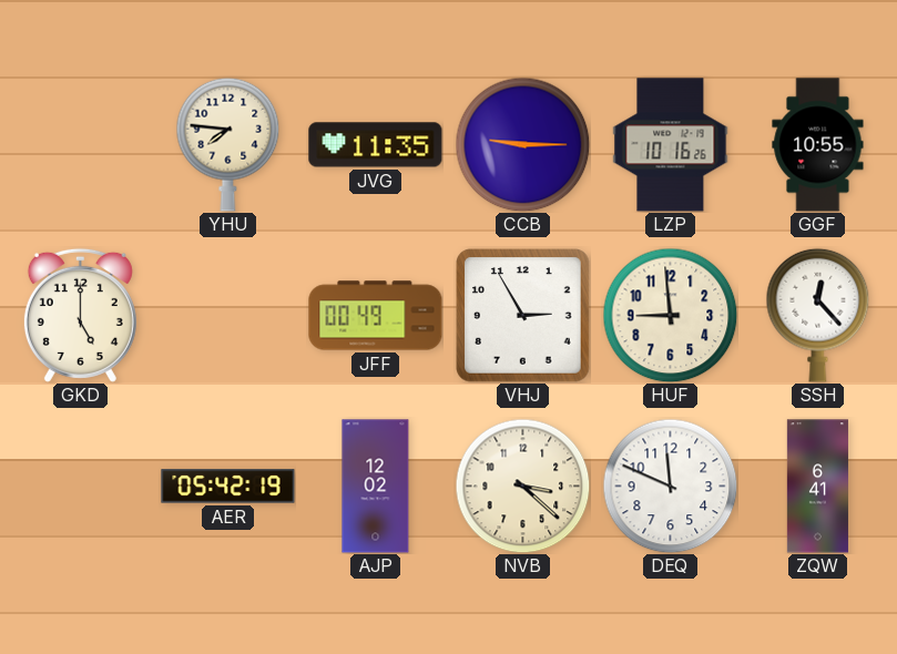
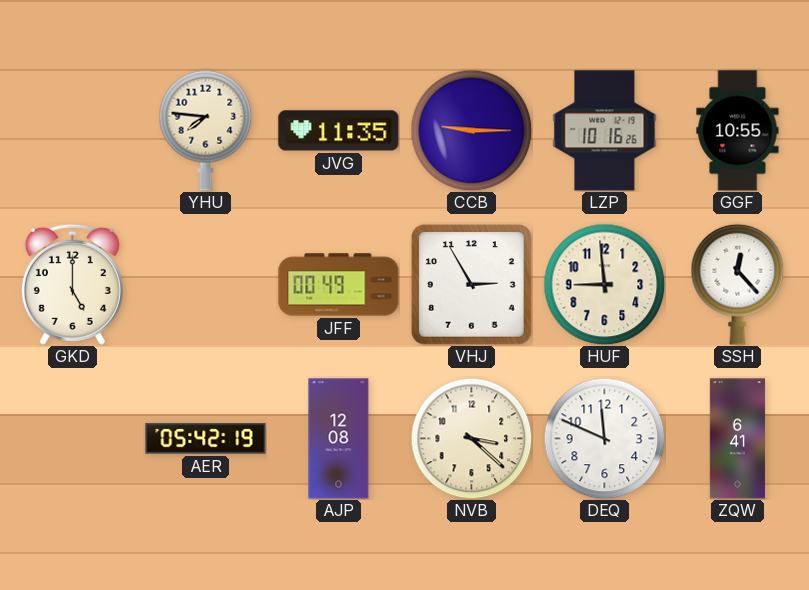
AJP: 12:02 -> 12:08
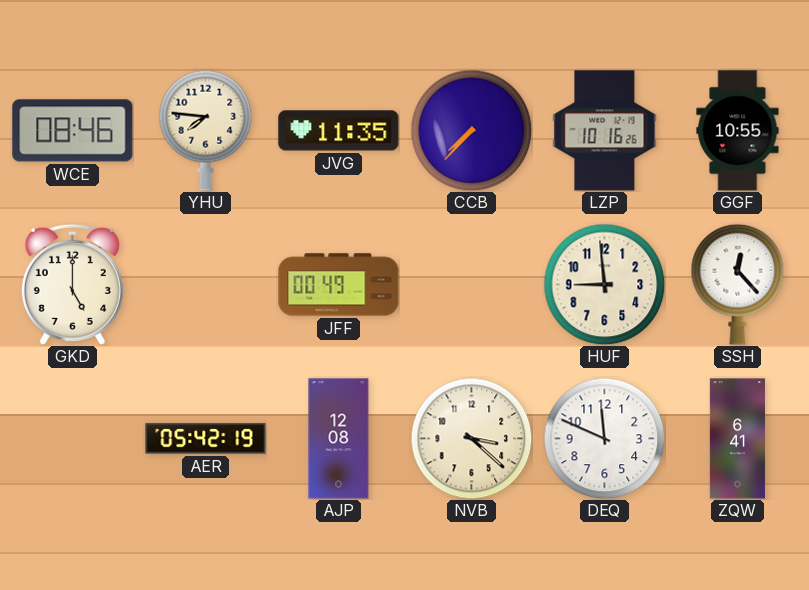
WCE: none -> 08:46
CCB: 9:15 -> 7:37
VHJ: 2:55 -> none
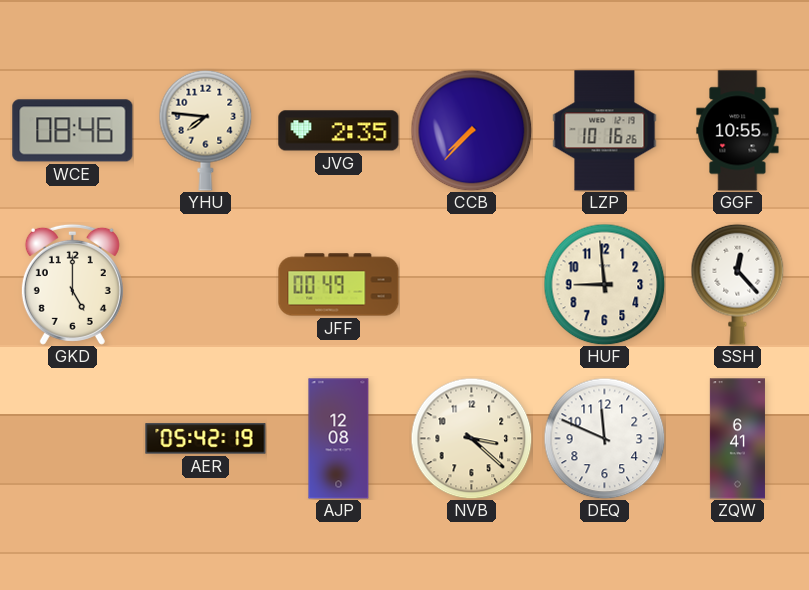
JVG: 11:35 -> 2:35
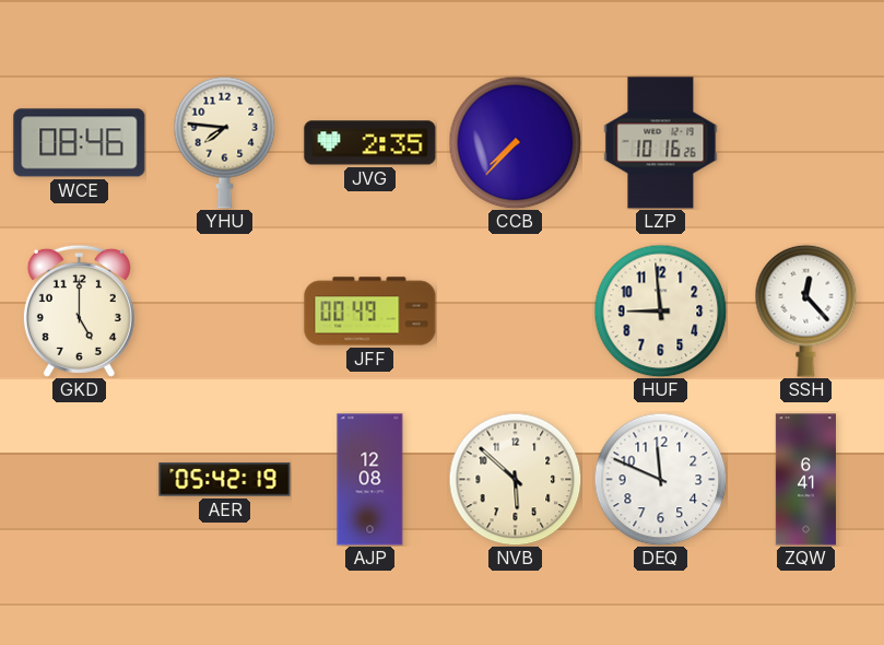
GGF: 10:55 -> none
NVB: 3:22 -> 5:52
